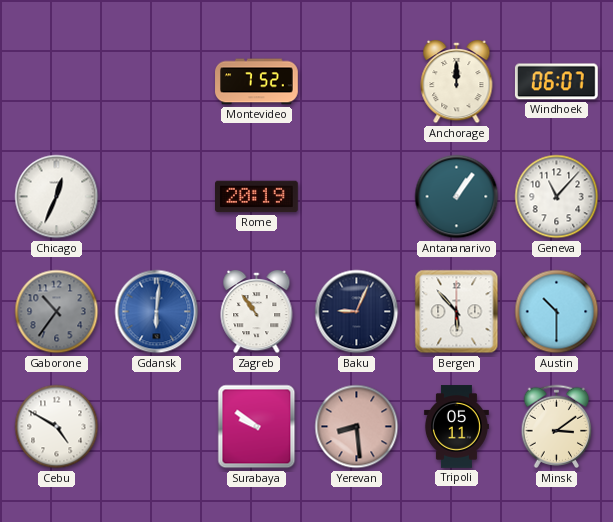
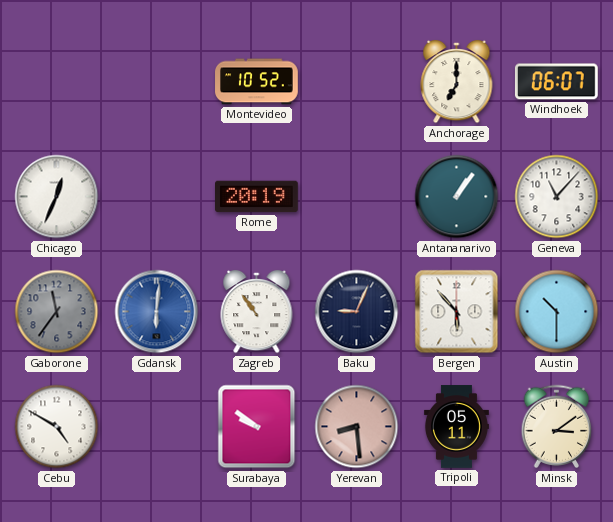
Montevideo: 7:52 -> 10:52
Anchorage: 12:00 -> 7:00
Gaborone: 10:36 -> 11:36
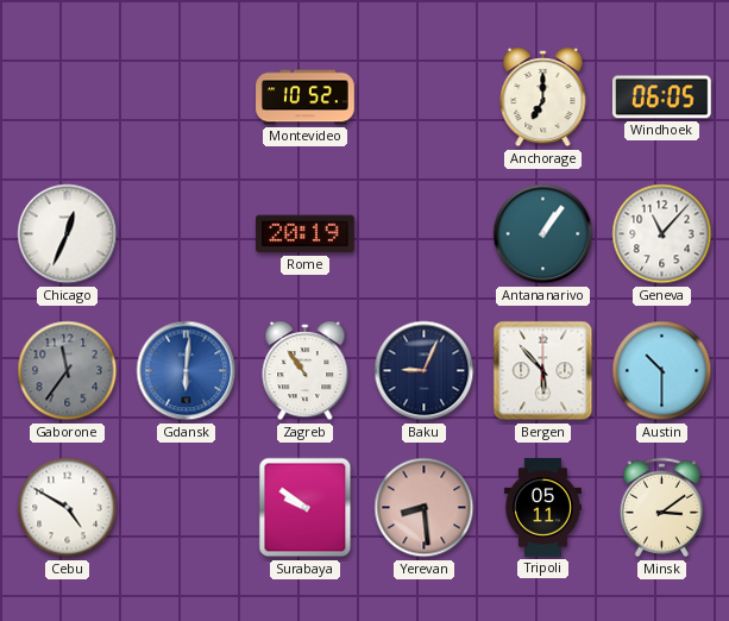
Windhoek: 06:07 -> 06:05
